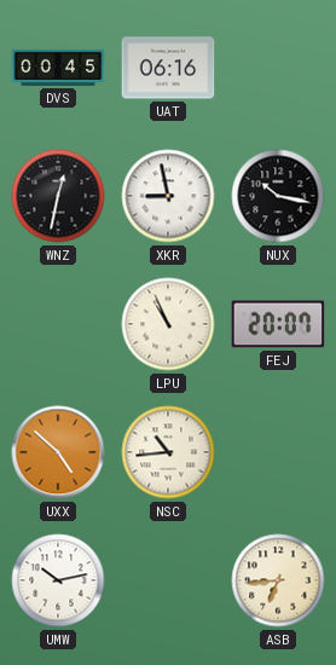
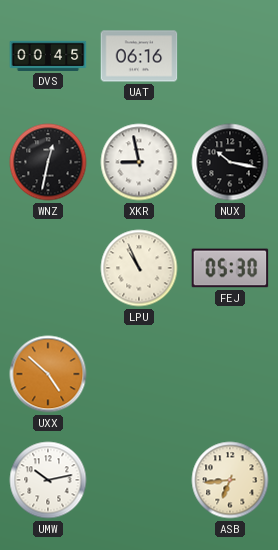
FEJ: 20:07 -> 05:30
NSC: 10:44 -> none
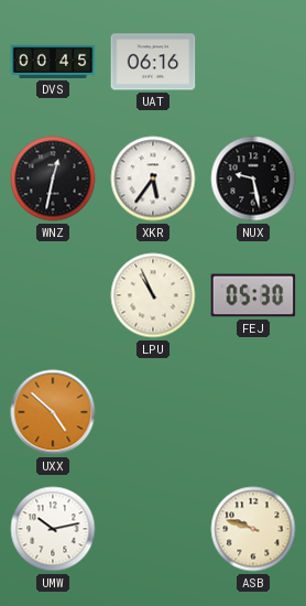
XKR: 8:58 -> 5:36
NUX: 10:17 -> 9:28
ASB: 6:44 -> 9:48
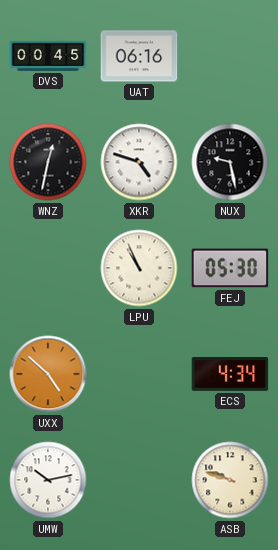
XKR: 5:36 -> 4:48
ECS: none -> 4:34
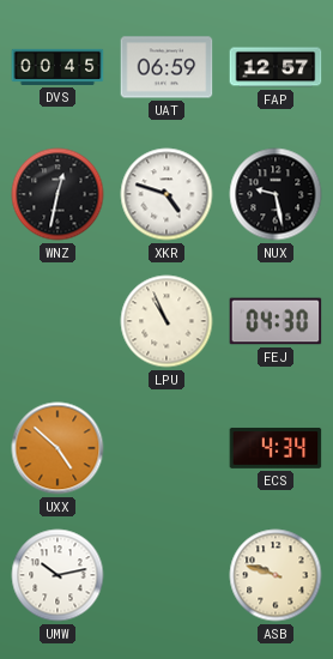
UAT: 06:16 -> 06:59
FAP: none -> 12:57
FEJ: 05:30 -> 04:30
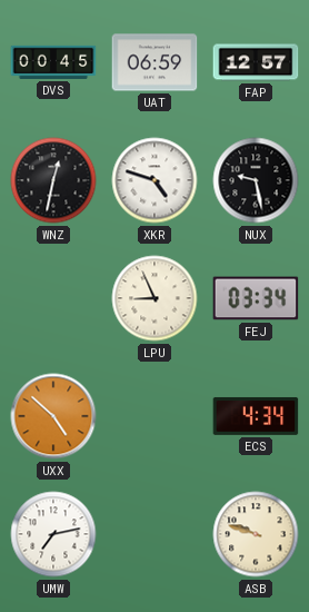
LPU: 10:56 -> 8:56
FEJ: 04:30 -> 03:34
UMW: 10:13 -> 7:13
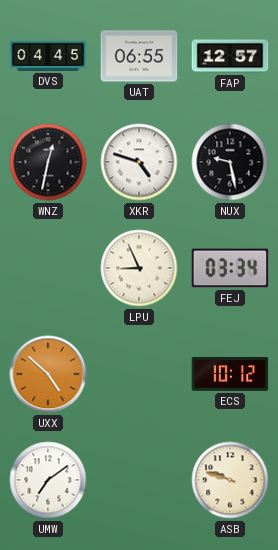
DVS: 00:45 -> 04:45
UAT: 06:59 -> 06:55
ECS: 4:34 -> 10:12
UMW: 7:13 -> 7:09
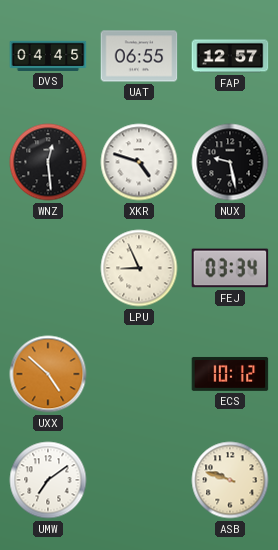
WNZ: 12:32 -> 12:29
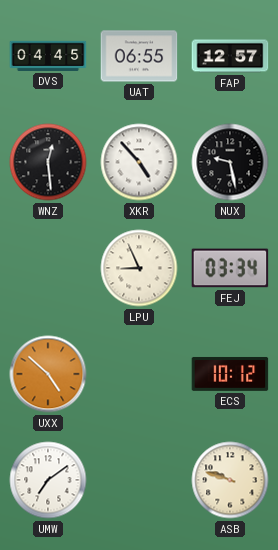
XKR: 4:48 -> 4:53
